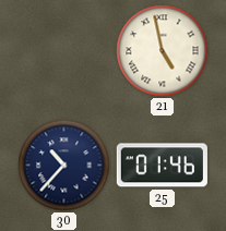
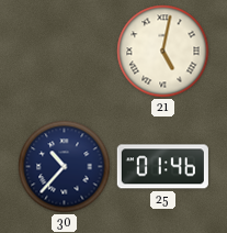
21: 4:58 -> 5:02
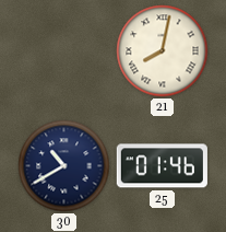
21: 5:02 -> 8:02
30: 10:37 -> 10:40
